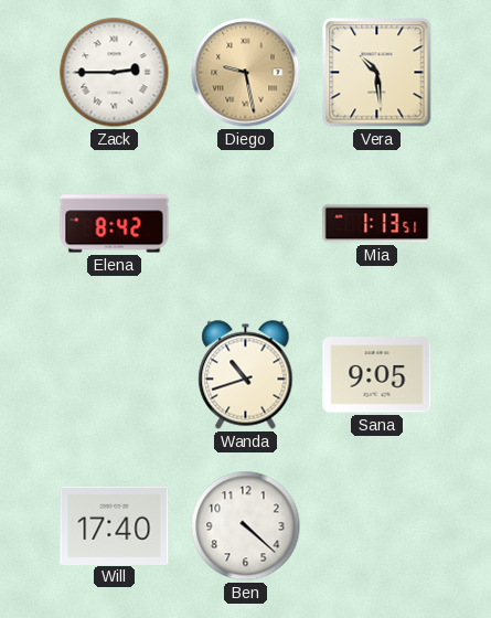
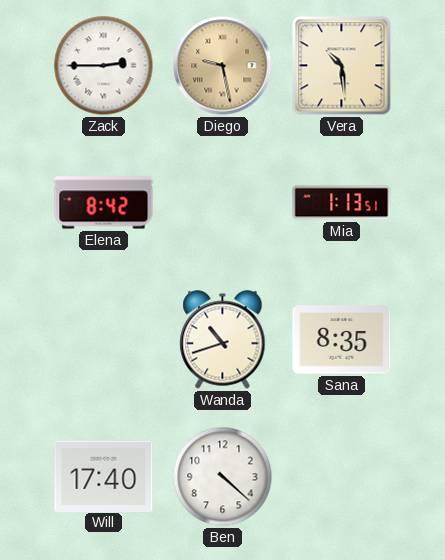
Sana: 9:05 -> 8:35
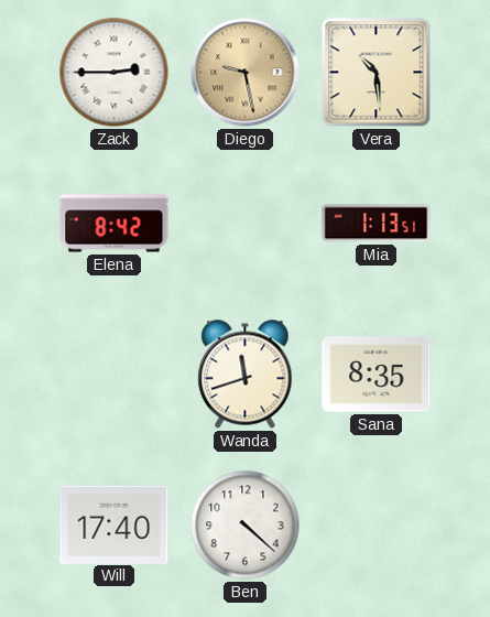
Wanda: 10:42 -> 11:42
